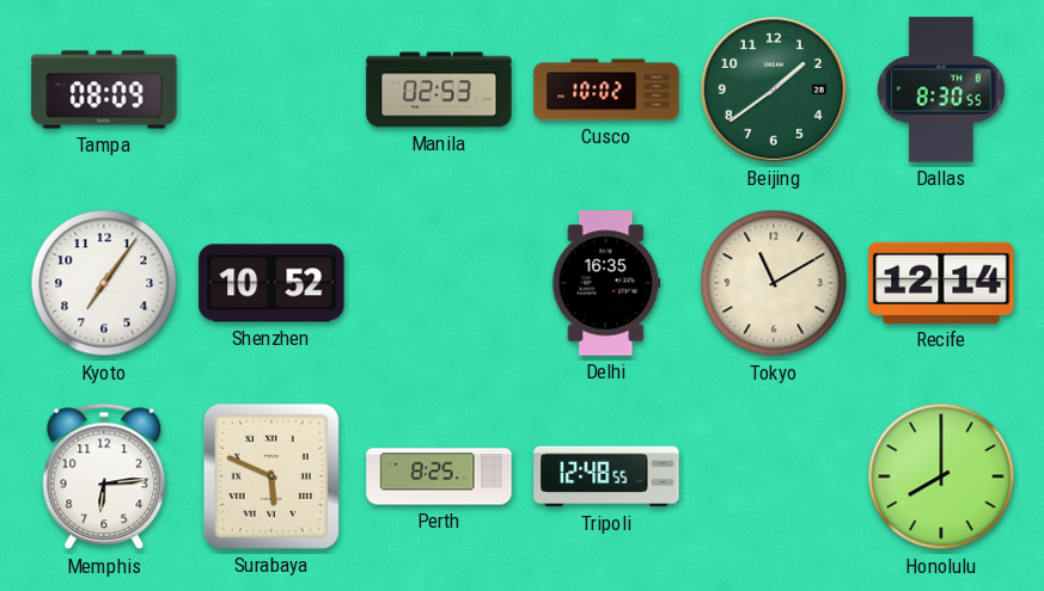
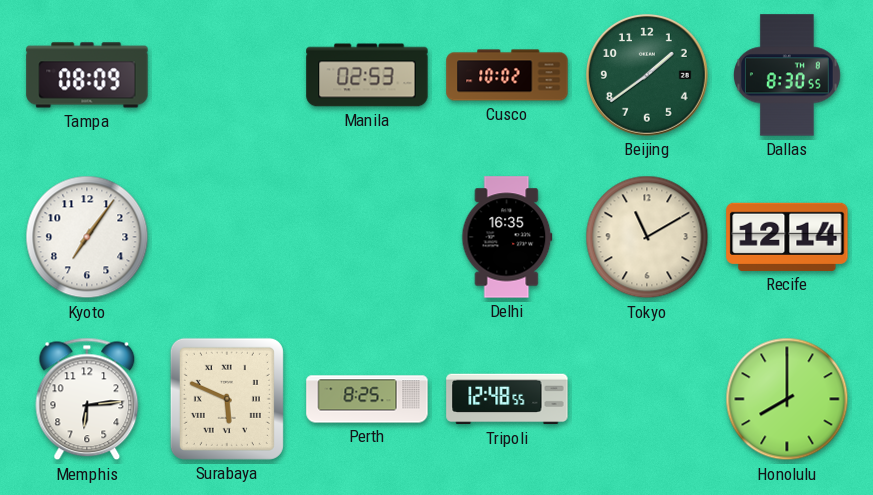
Shenzhen: 10:52 -> none
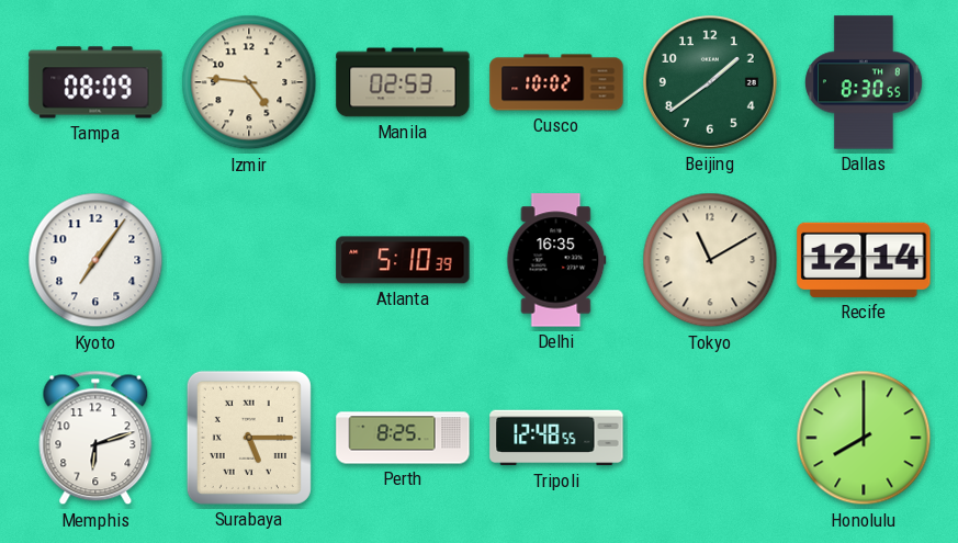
Izmir: none -> 4:46
Atlanta: none -> 5:10
Memphis: 6:14 -> 6:12
Surabaya: 5:49 -> 5:15
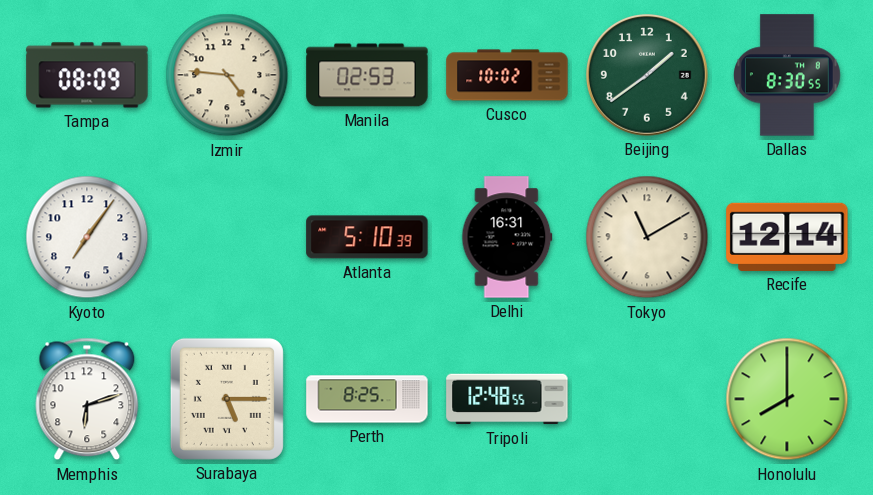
Delhi: 16:35 -> 16:31
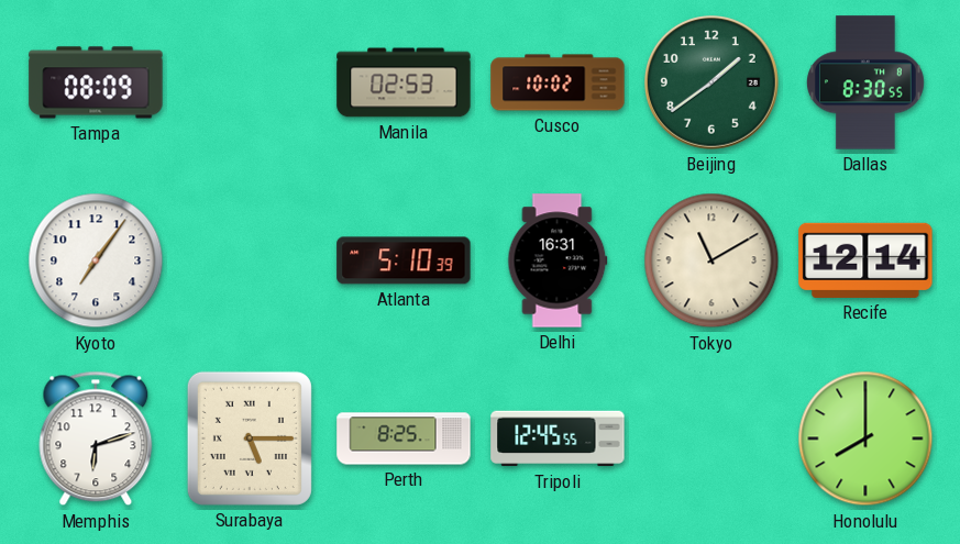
Izmir: 4:46 -> none
Tripoli: 12:48 -> 12:45
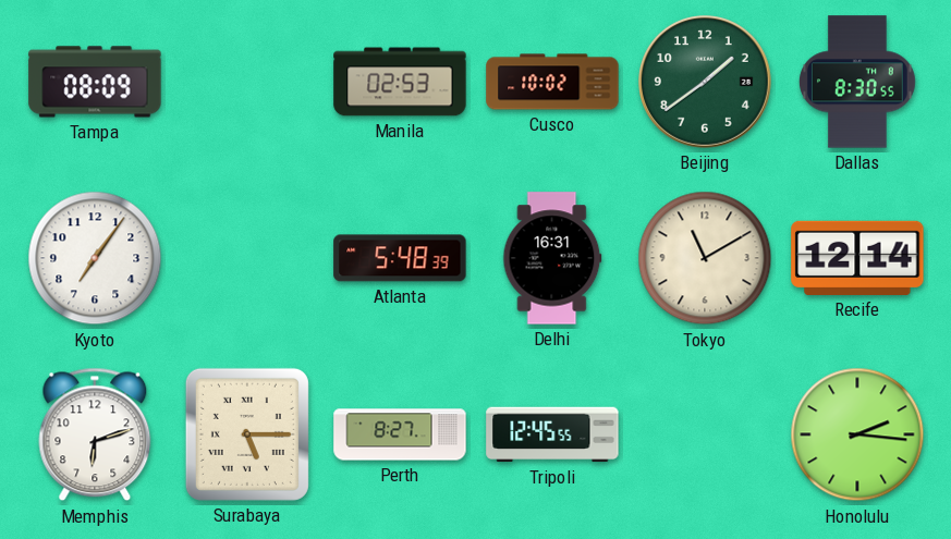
Atlanta: 5:10 -> 5:48
Perth: 8:25 -> 8:27
Honolulu: 8:00 -> 2:16
